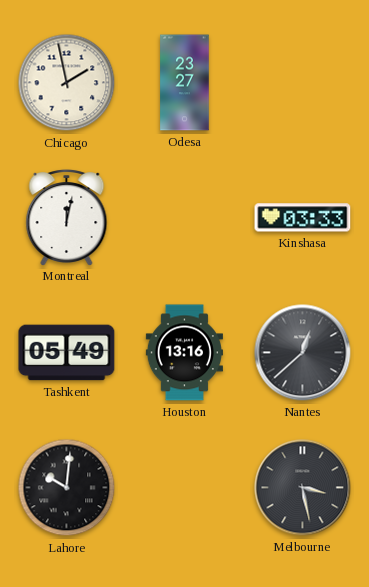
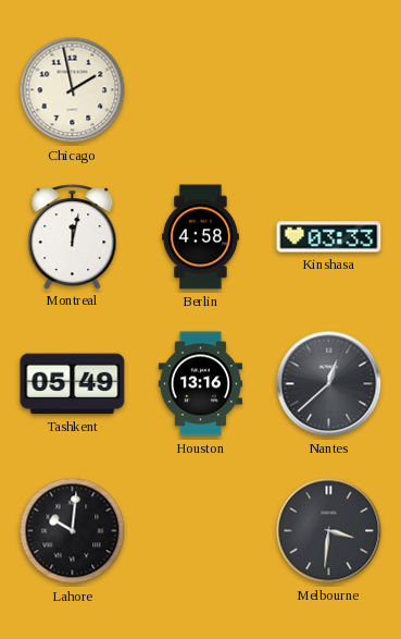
Odesa: 23:27 -> none
Berlin: none -> 4:58
Melbourne: 3:28 -> 3:31
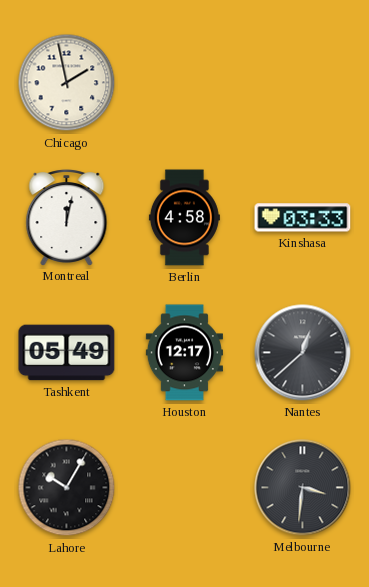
Houston: 13:16 -> 12:17
Lahore: 10:01 -> 10:05
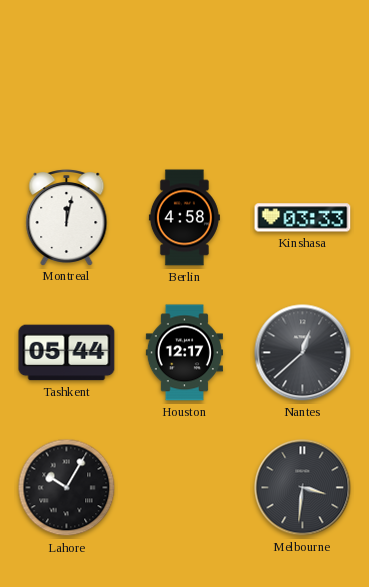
Chicago: 1:58 -> none
Tashkent: 05:49 -> 05:44
